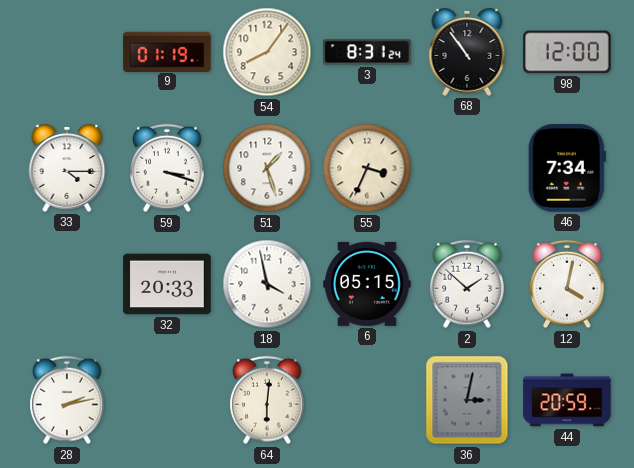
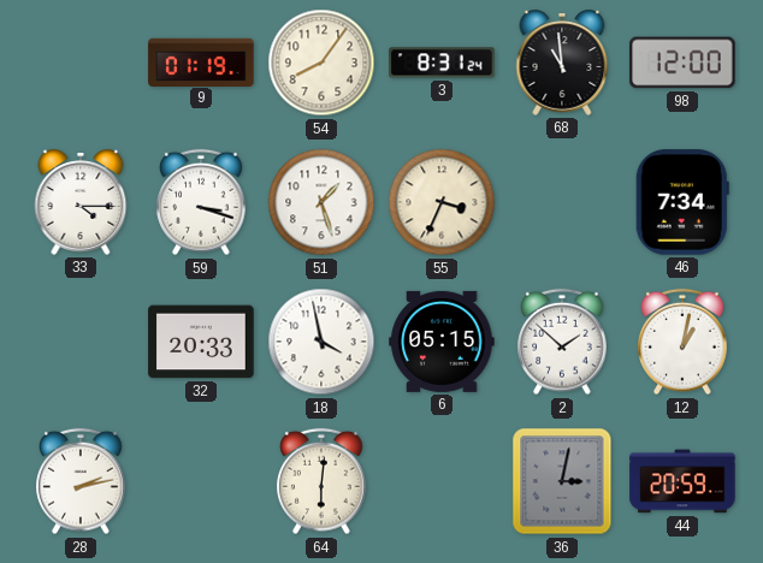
68: 10:54 -> 10:59
12: 4:02 -> 1:02
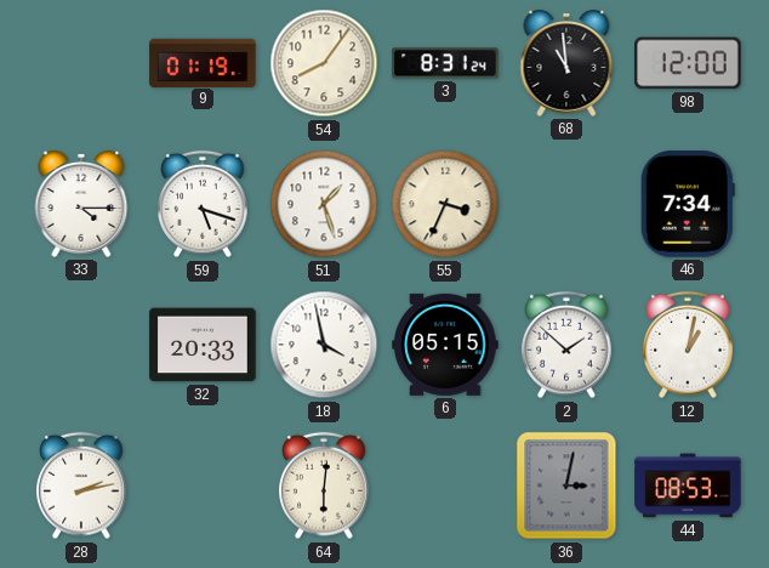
59: 3:18 -> 5:18
44: 20:59 -> 08:53
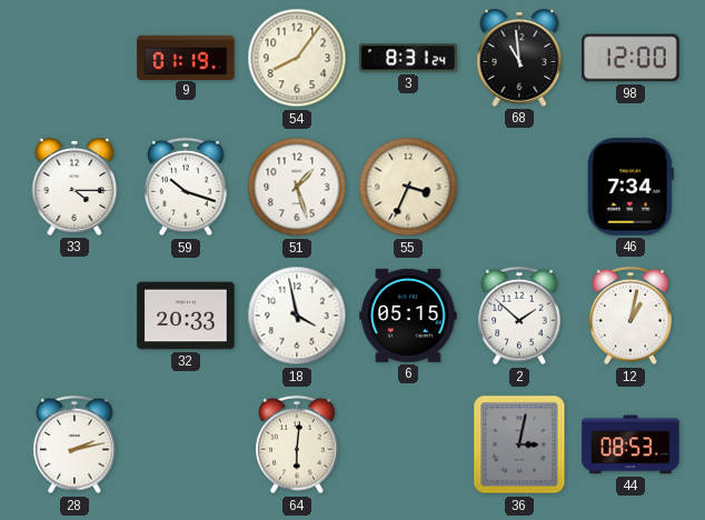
59: 5:18 -> 10:18
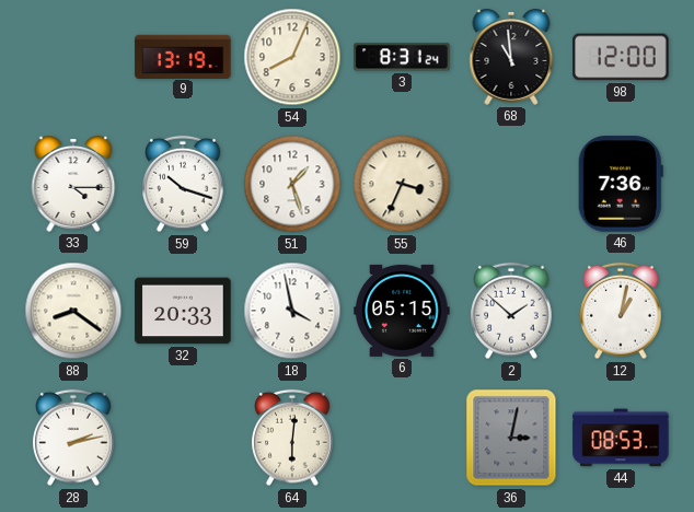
9: 01:19 -> 13:19
54: 8:06 -> 8:04
46: 7:34 -> 7:36
88: none -> 8:21
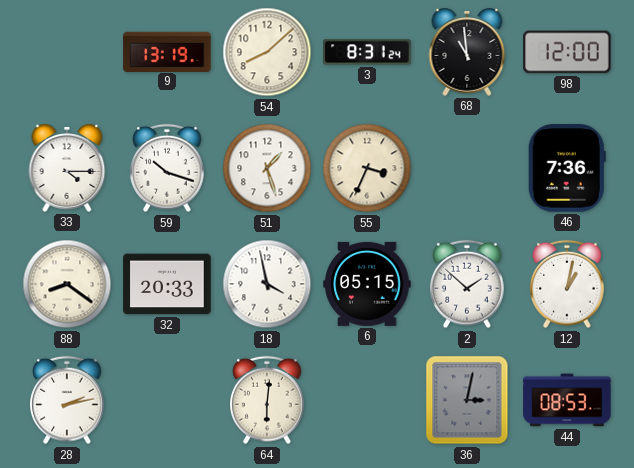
54: 8:04 -> 8:08
